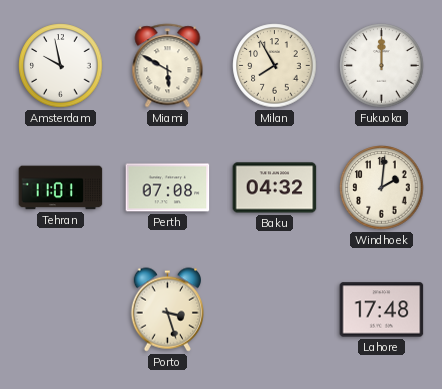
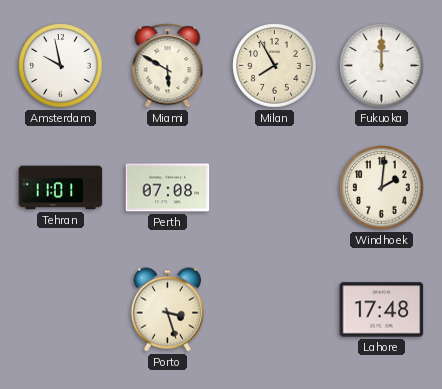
Baku: 04:32 -> none
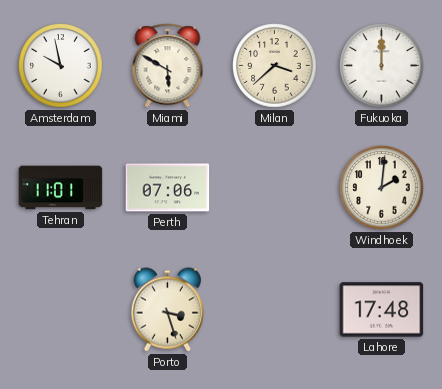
Milan: 7:55 -> 3:38
Perth: 07:08 -> 07:06
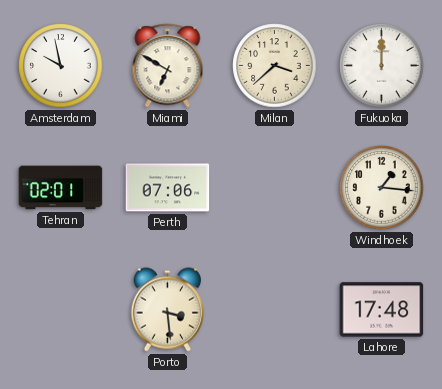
Miami: 5:50 -> 6:50
Tehran: 11:01 -> 02:01
Windhoek: 2:01 -> 1:16
Porto: 3:27 -> 3:29
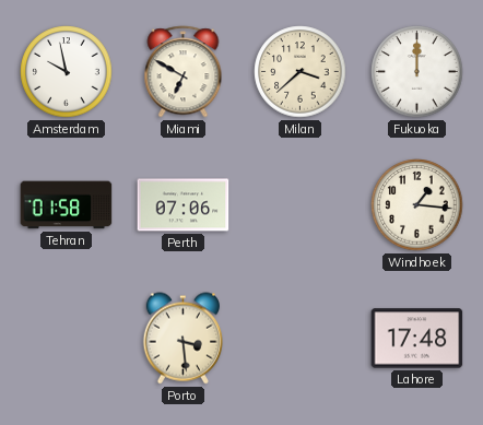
Tehran: 02:01 -> 01:58
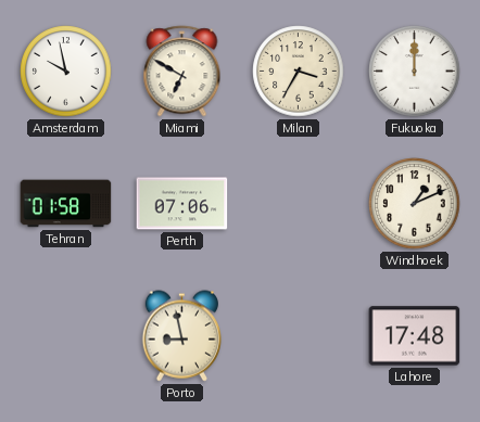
Milan: 3:38 -> 3:35
Windhoek: 1:16 -> 1:11
Porto: 3:29 -> 8:58
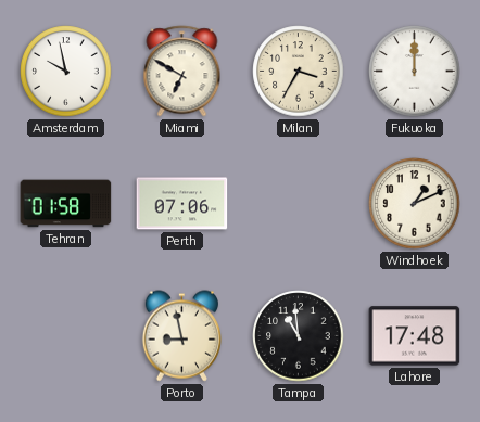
Tampa: none -> 10:59
